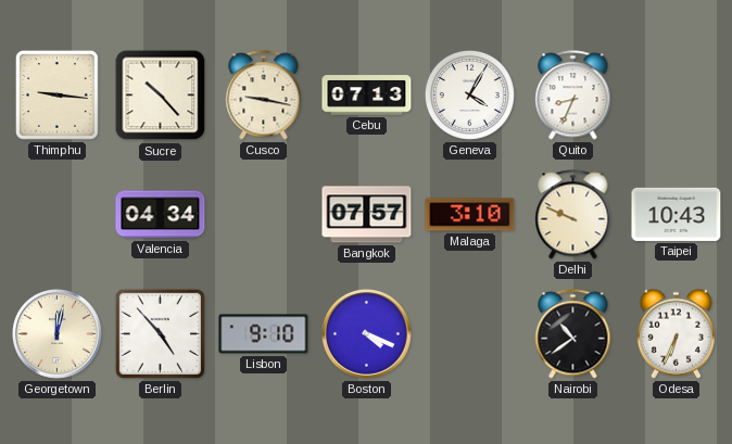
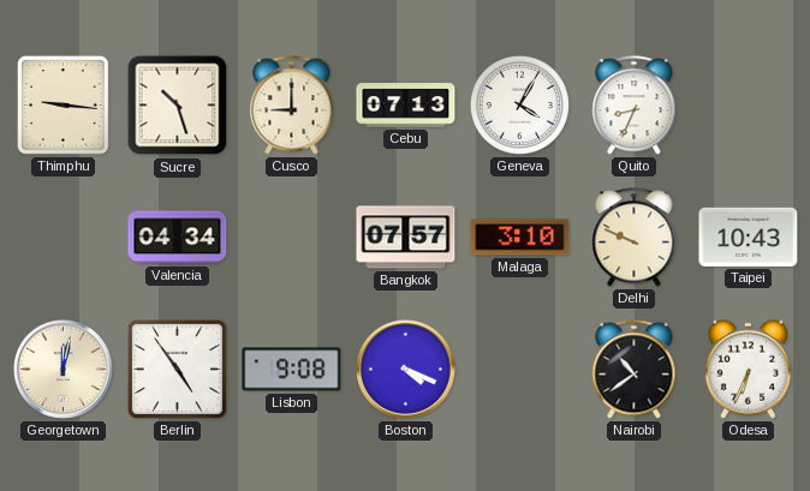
Sucre: 10:23 -> 10:27
Cusco: 9:17 -> 9:00
Berlin: 4:53 -> 4:54
Lisbon: 9:10 -> 9:08
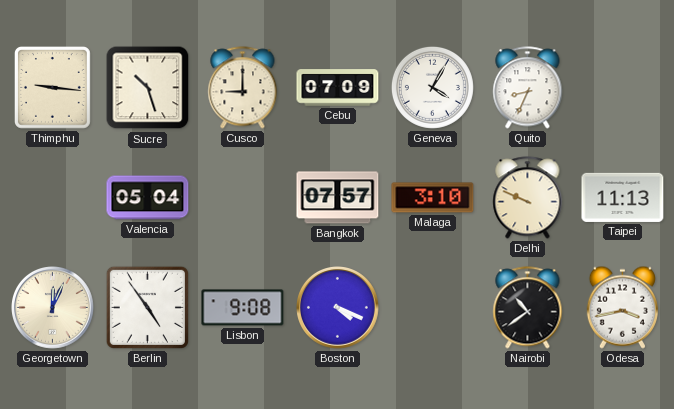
Cebu: 07:13 -> 07:09
Valencia: 04:34 -> 05:04
Taipei: 10:43 -> 11:13
Georgetown: 12:02 -> 12:04
Odesa: 6:34 -> 3:43
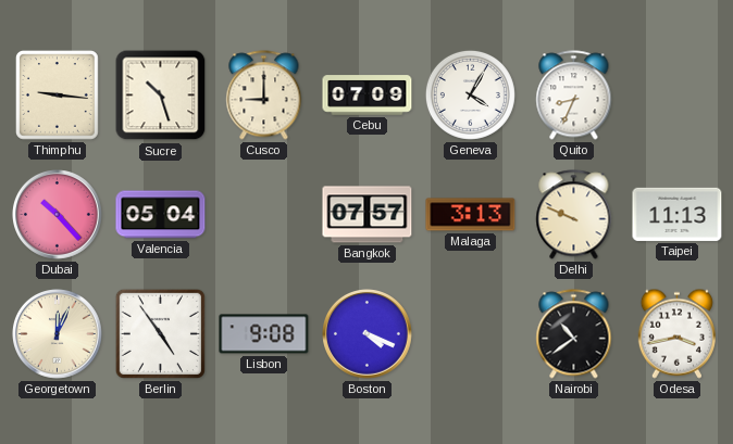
Dubai: none -> 10:23
Malaga: 3:10 -> 3:13
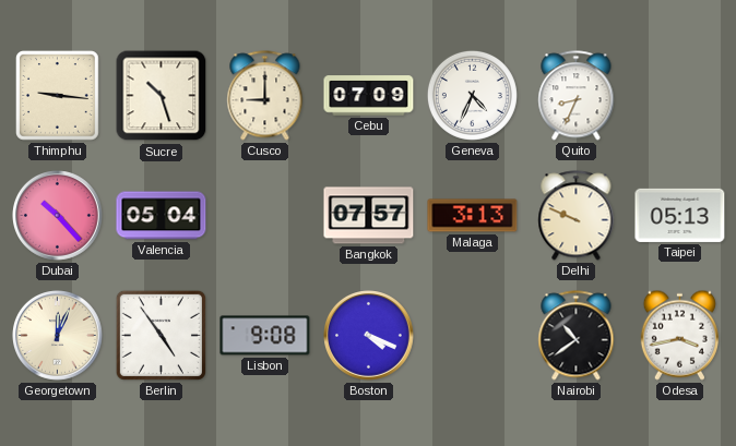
Geneva: 4:05 -> 4:34
Taipei: 11:13 -> 05:13
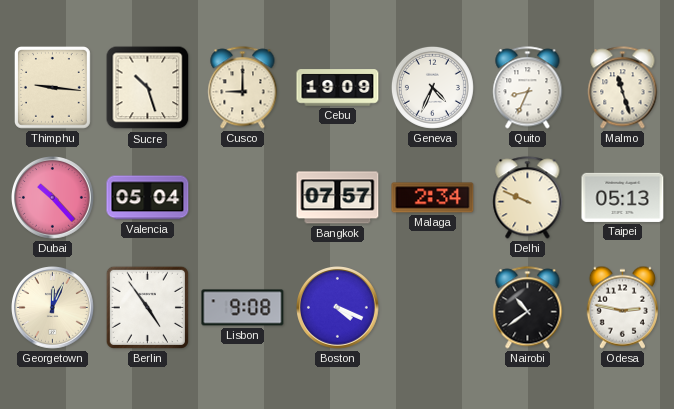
Cebu: 07:09 -> 19:09
Malmo: none -> 11:27
Malaga: 3:13 -> 2:34
Odesa: 3:43 -> 2:47
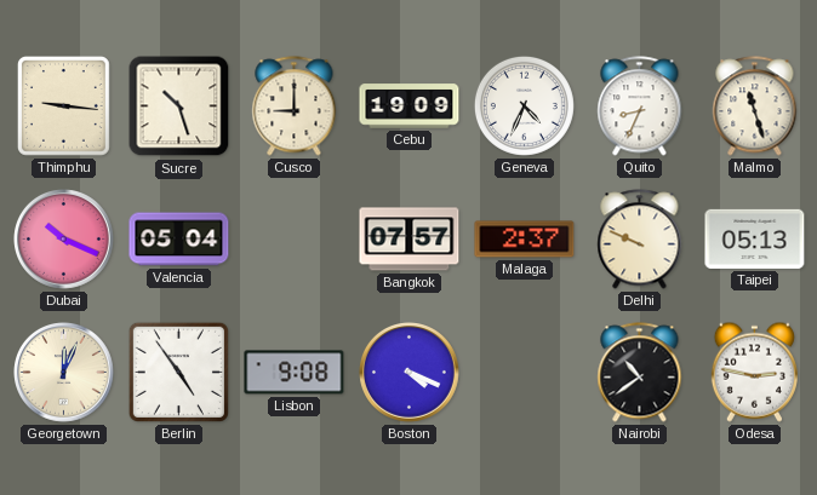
Dubai: 10:23 -> 10:19
Malaga: 2:34 -> 2:37
